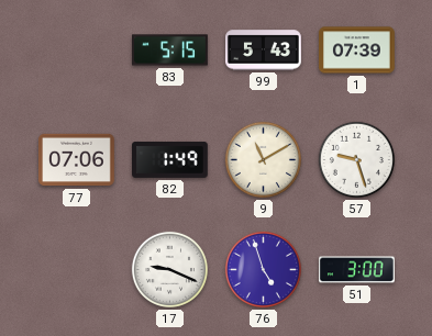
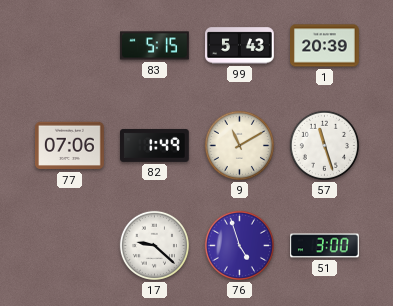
1: 07:39 -> 20:39
57: 9:27 -> 11:27
17: 9:19 -> 9:22
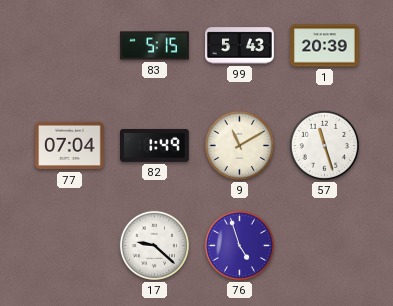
77: 07:06 -> 07:04
51: 3:00 -> none
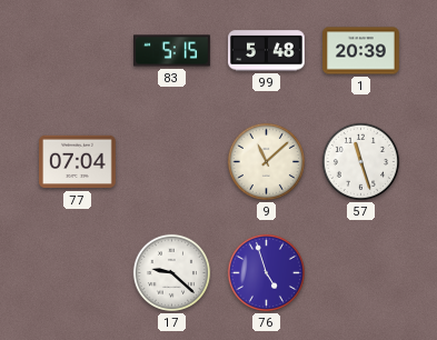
99: 5:43 -> 5:48
82: 1:49 -> none
9: 11:10 -> 11:08
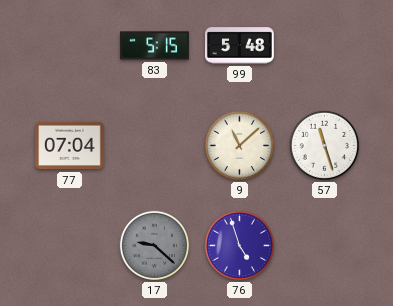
1: 20:39 -> none
17 dial: white -> grey
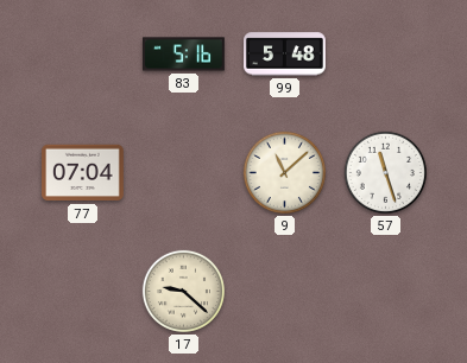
83: 5:15 -> 5:16
17 dial: grey -> cream
76: 4:57 -> none
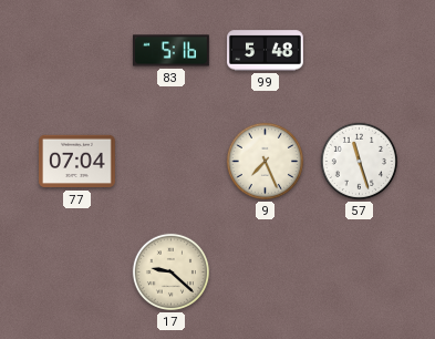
9: 11:08 -> 7:26
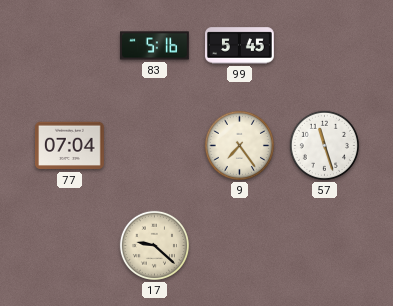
99: 5:48 -> 5:45
9: 7:26 -> 7:24
